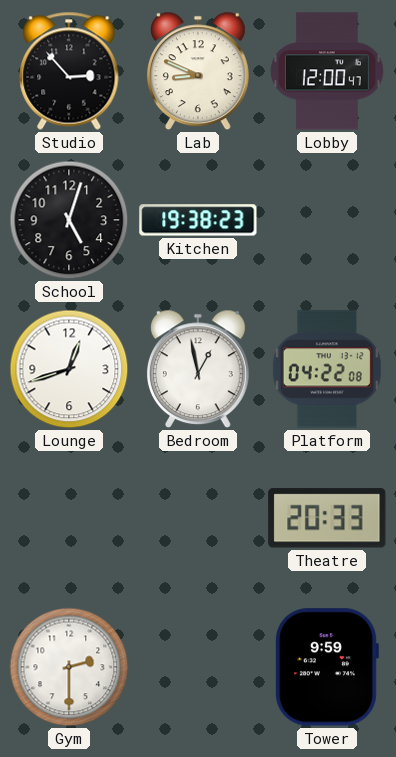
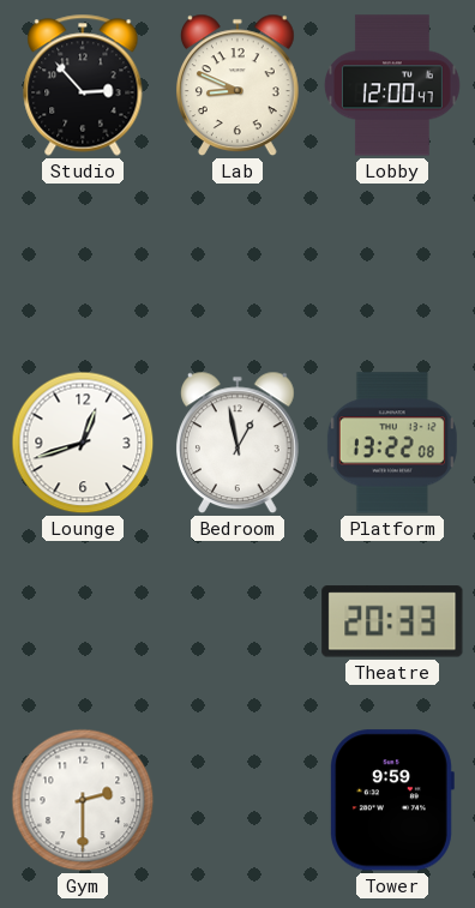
School: 5:03 -> none
Kitchen: 19:38 -> none
Platform: 04:22 -> 13:22
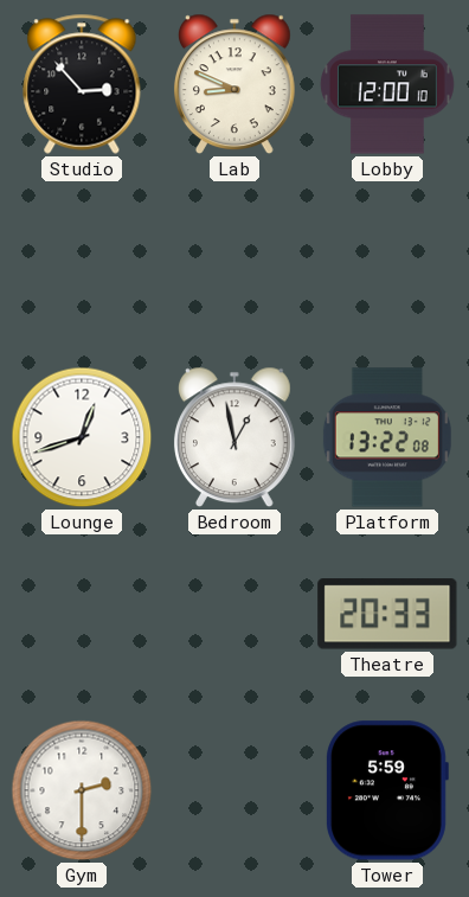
Lobby: 12:00:47 -> 12:00:10
Tower: 9:59 -> 5:59
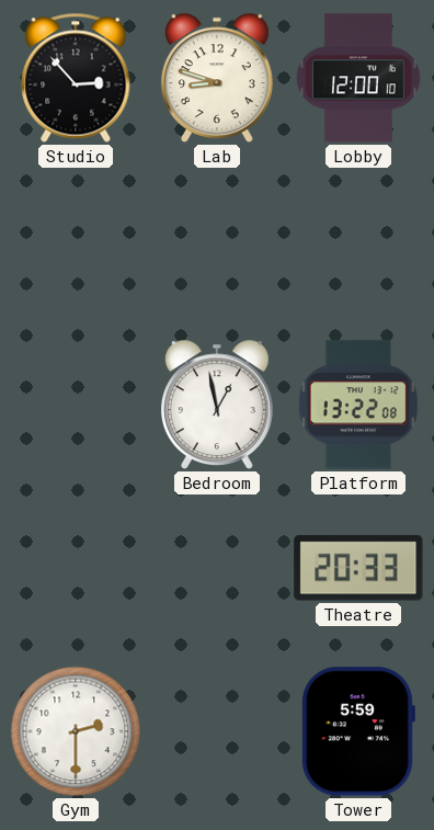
Lab: 8:49 -> 8:48
Lounge: 12:42 -> none
